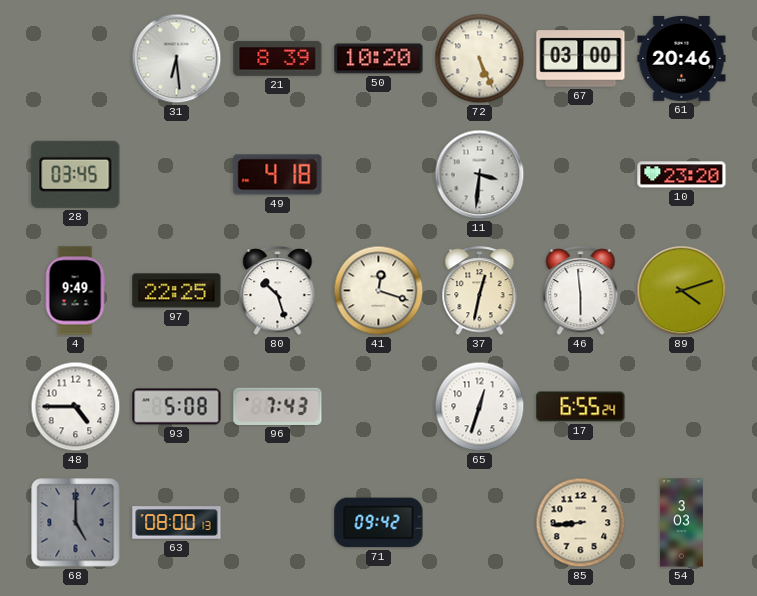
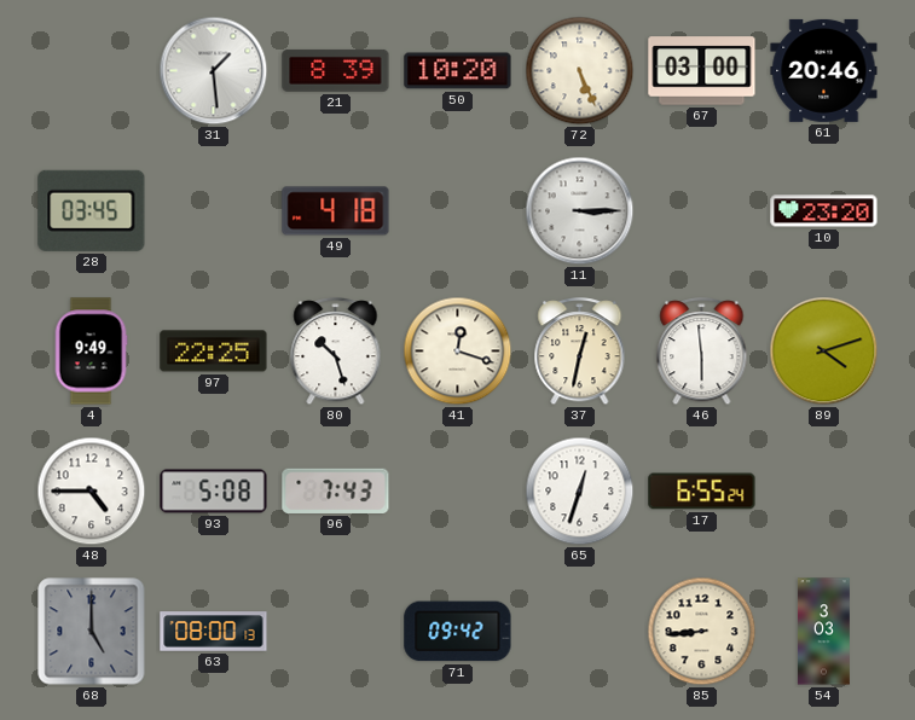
31: 6:29 -> 1:29
11: 3:31 -> 3:15
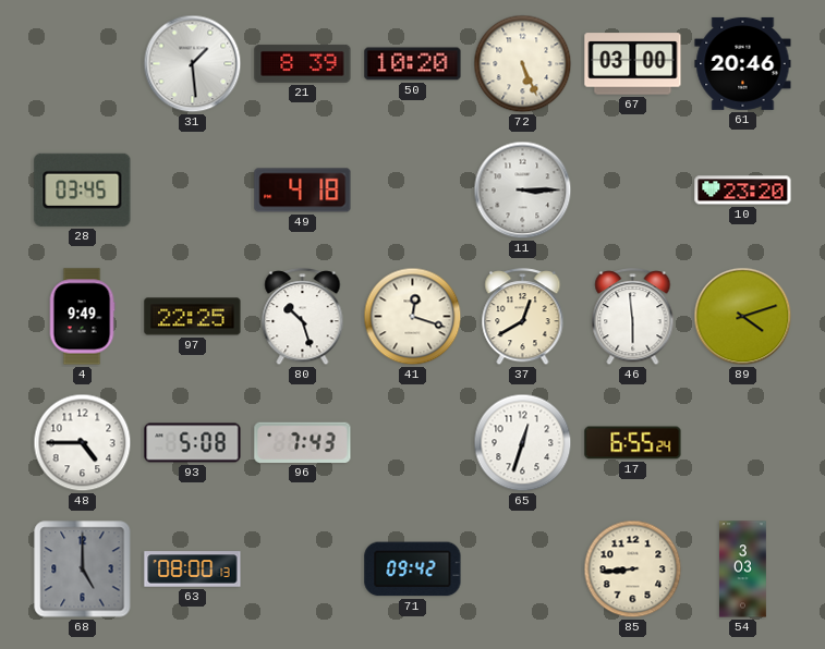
37: 12:32 -> 12:40
